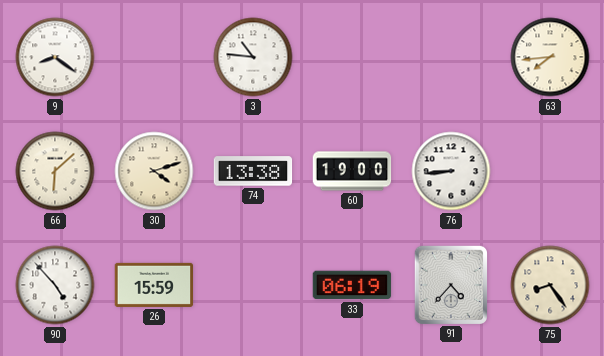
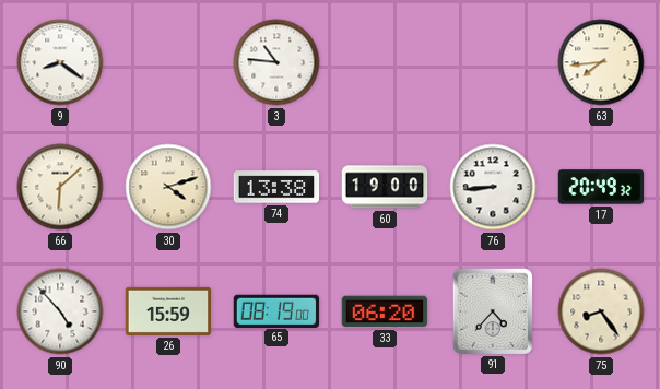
17: none -> 20:49
65: none -> 08:19
33: 06:19 -> 06:20
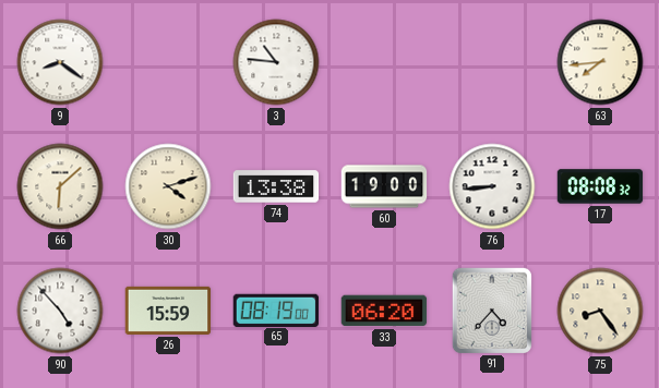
17: 20:49 -> 08:08
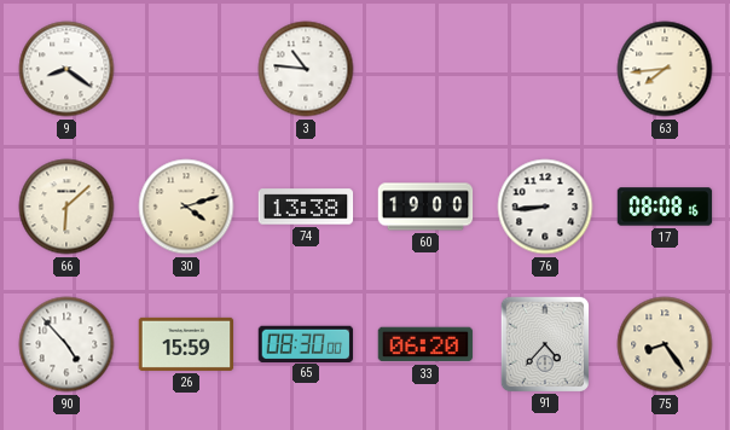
17: 08:08:32 -> 08:08:16
65: 08:19 -> 08:30
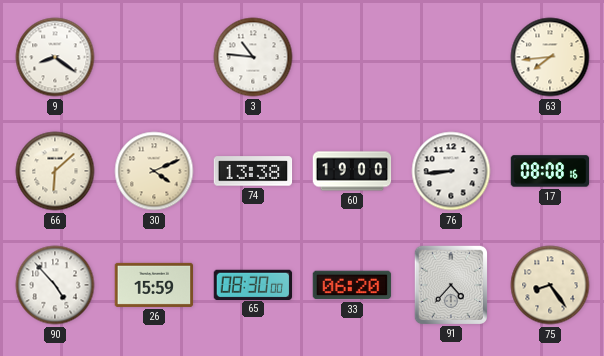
30: 4:12 -> 4:11
